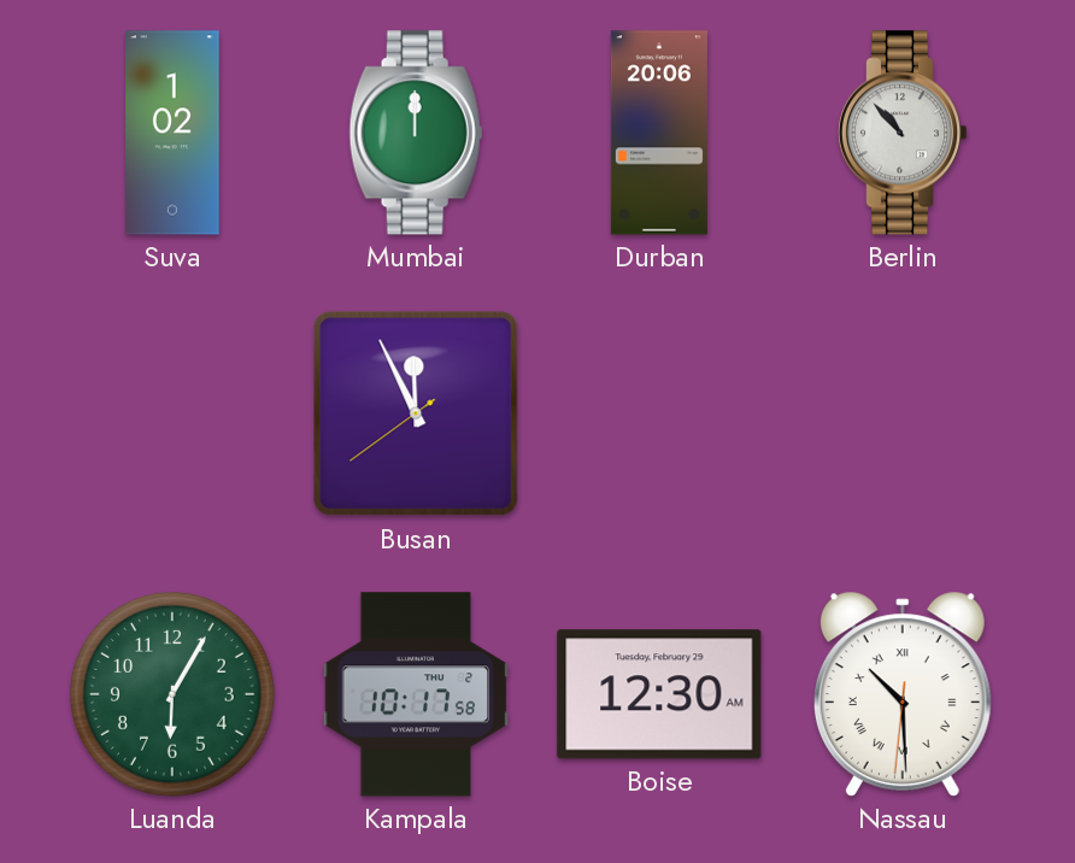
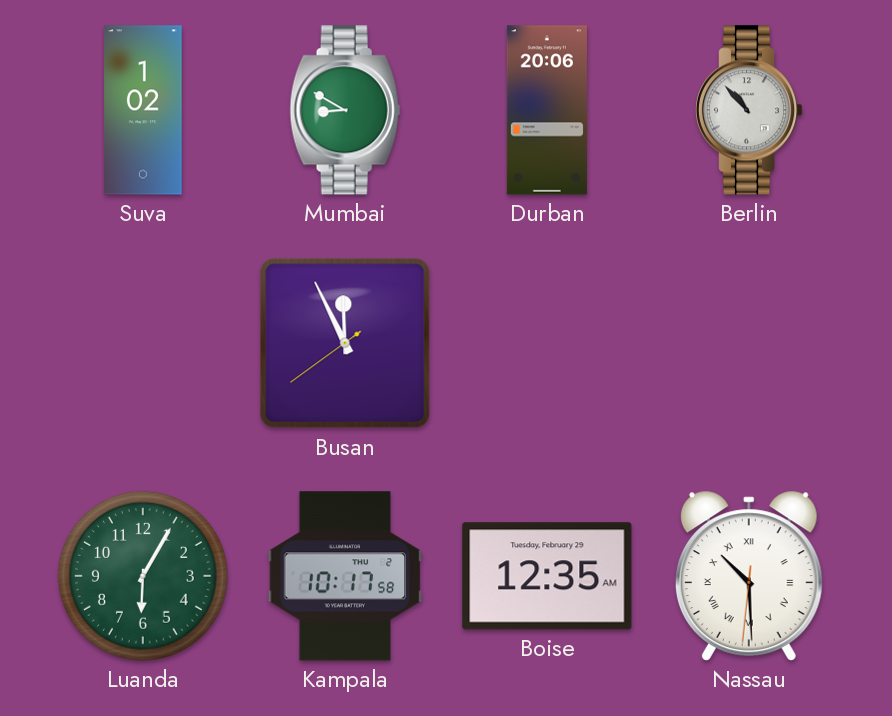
Mumbai: 12:00 -> 8:50
Boise: 12:30 -> 12:35
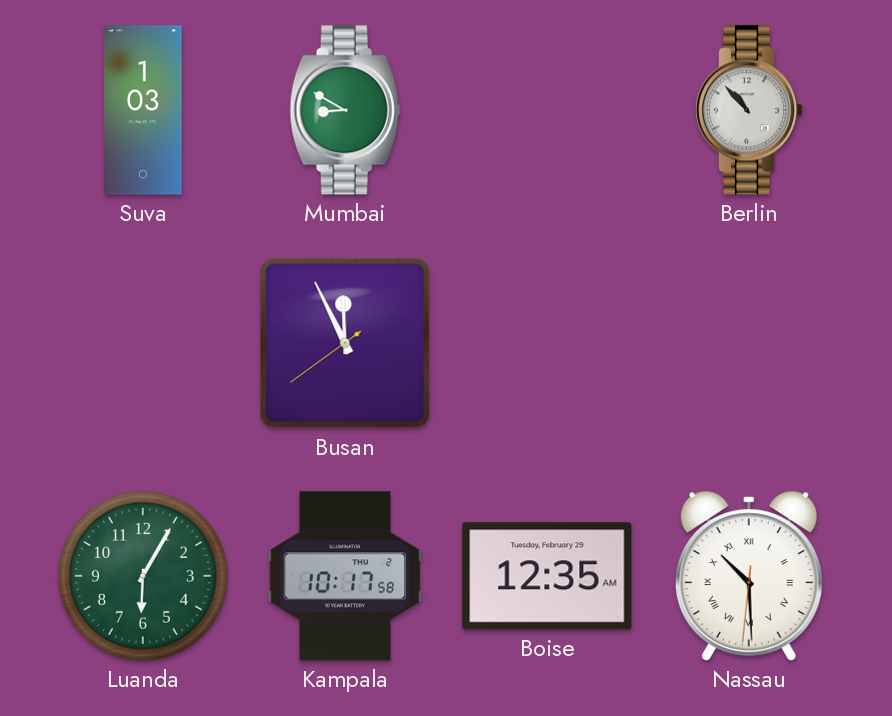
Suva: 1:02 -> 1:03
Durban: 20:06 -> none
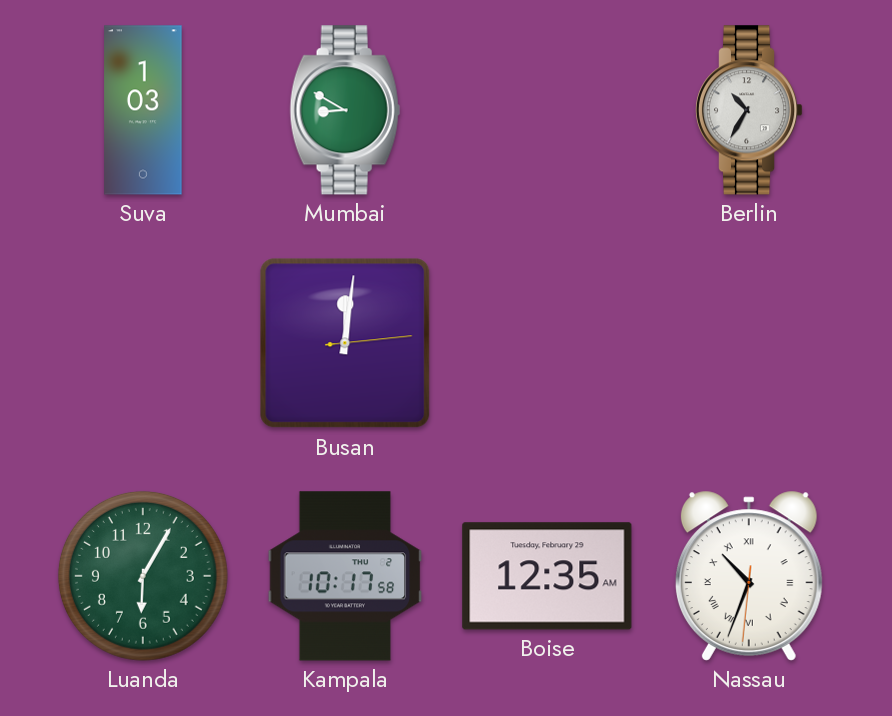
Berlin: 10:53 -> 10:35
Busan: 11:55 -> 12:01
Nassau: 10:29 -> 10:33
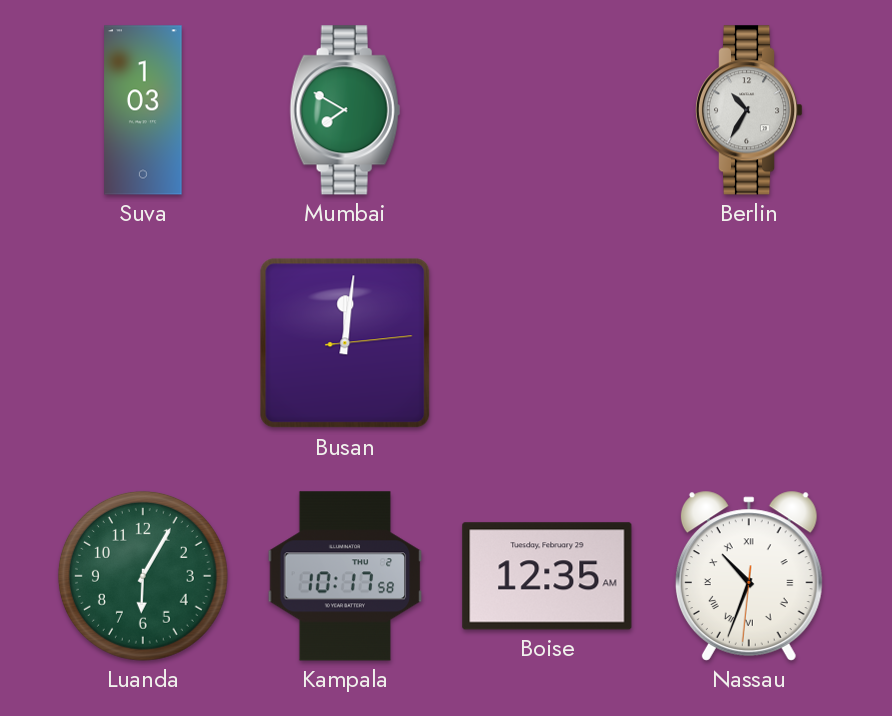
Mumbai: 8:50 -> 7:50
